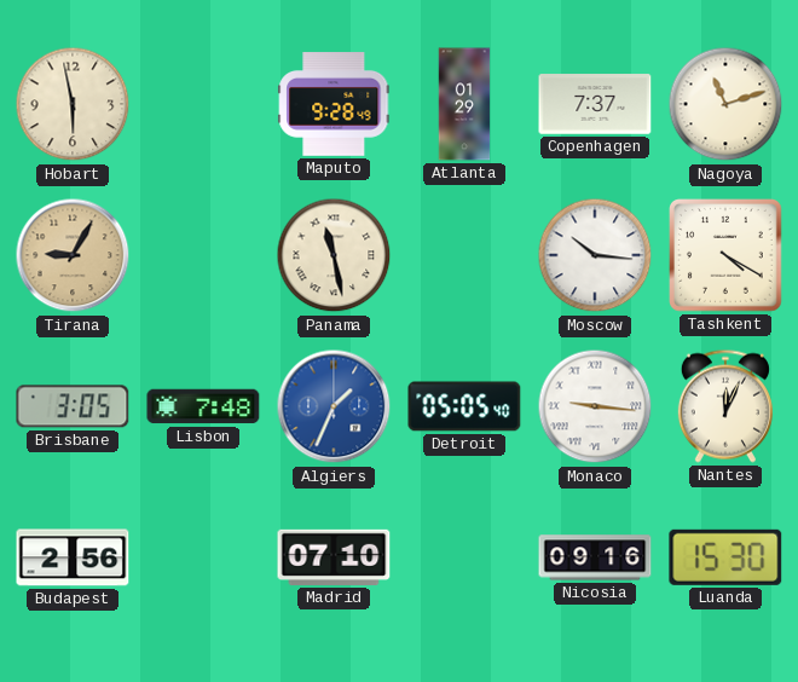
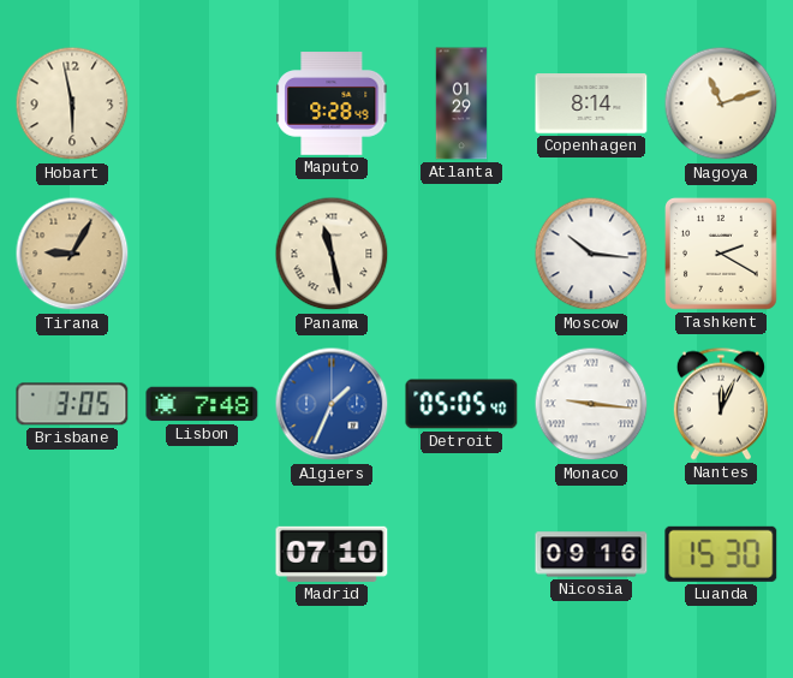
Copenhagen: 7:37 -> 8:14
Tashkent: 4:20 -> 2:20
Budapest: 2:56 -> none
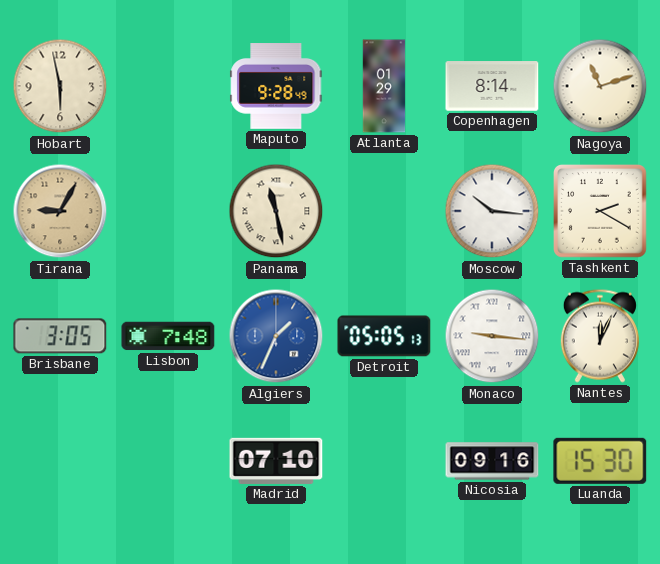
Detroit: 05:05:40 -> 05:05:13
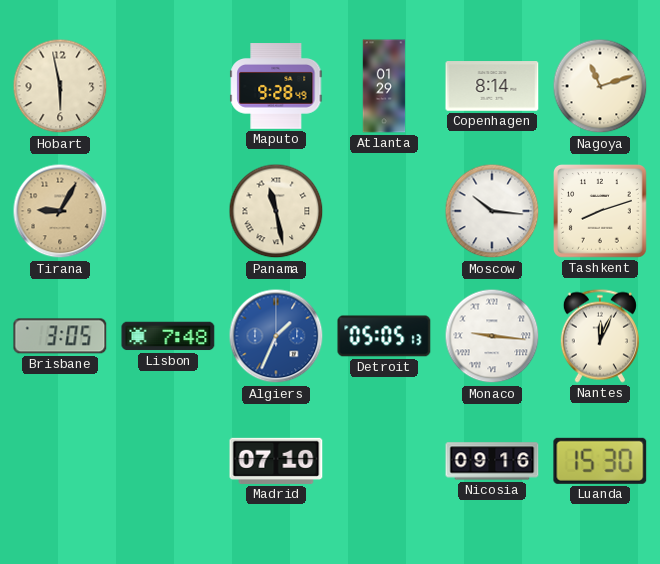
Tashkent: 2:20 -> 8:12
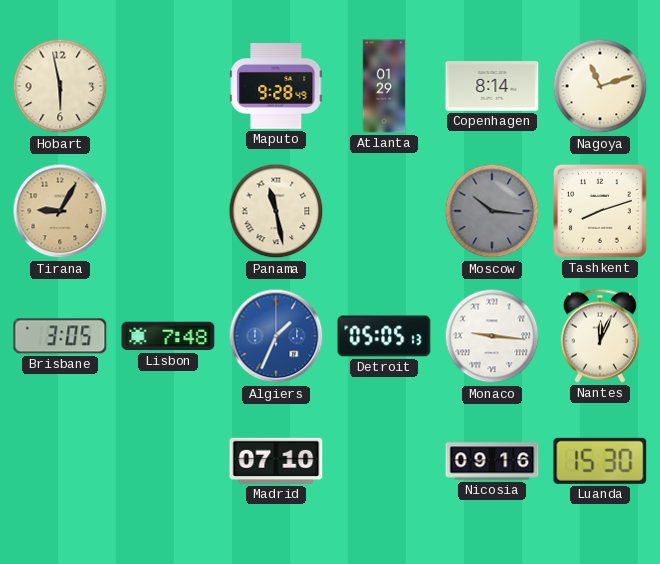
Moscow dial: white -> grey
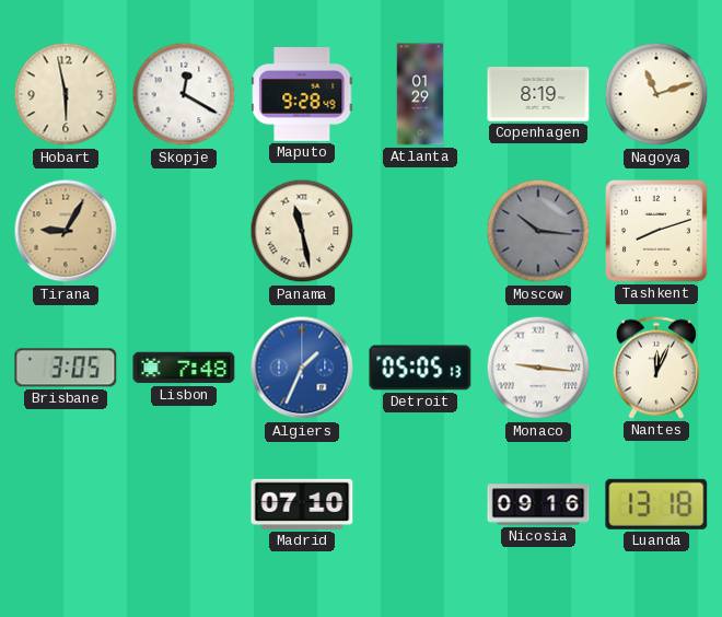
Skopje: none -> 12:20
Copenhagen: 8:14 -> 8:19
Luanda: 15:30 -> 13:18
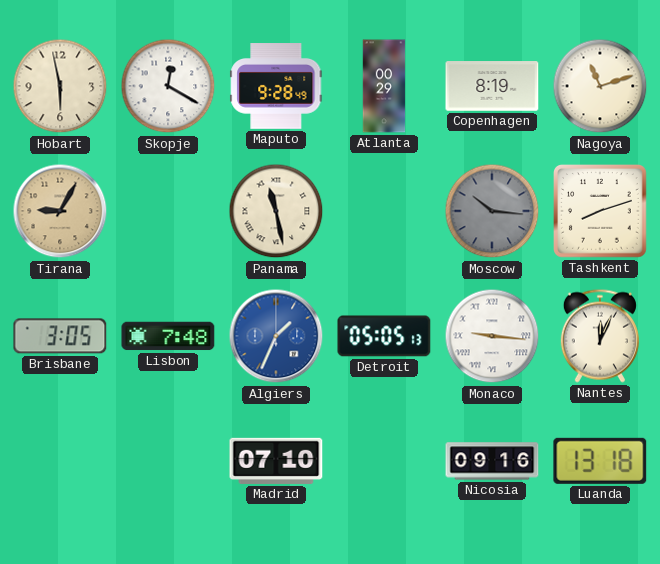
Atlanta: 01:29 -> 00:29
